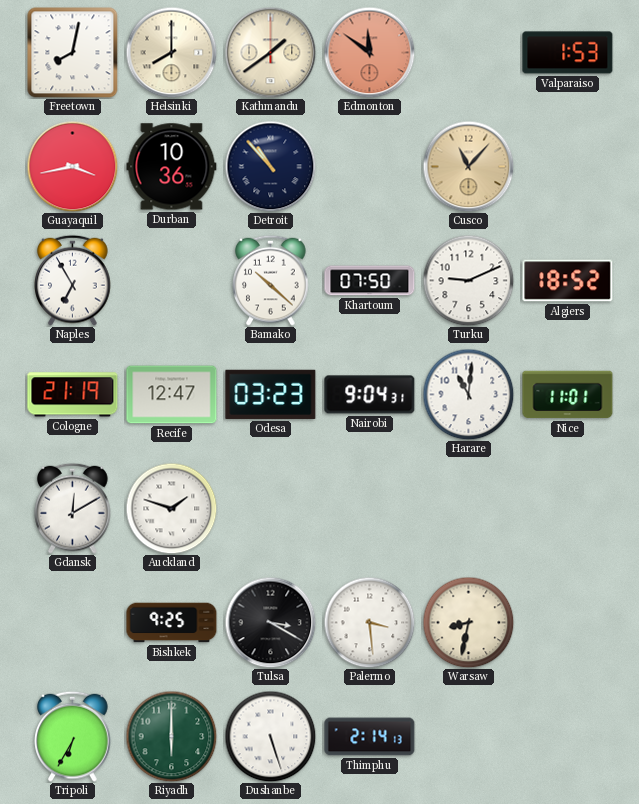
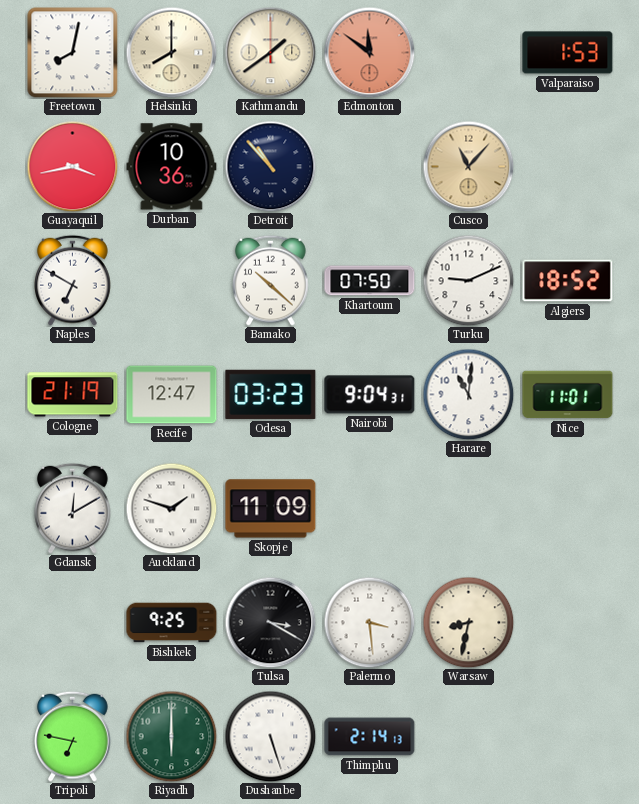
Naples: 6:55 -> 6:50
Skopje: none -> 11:09
Tripoli: 6:35 -> 6:47
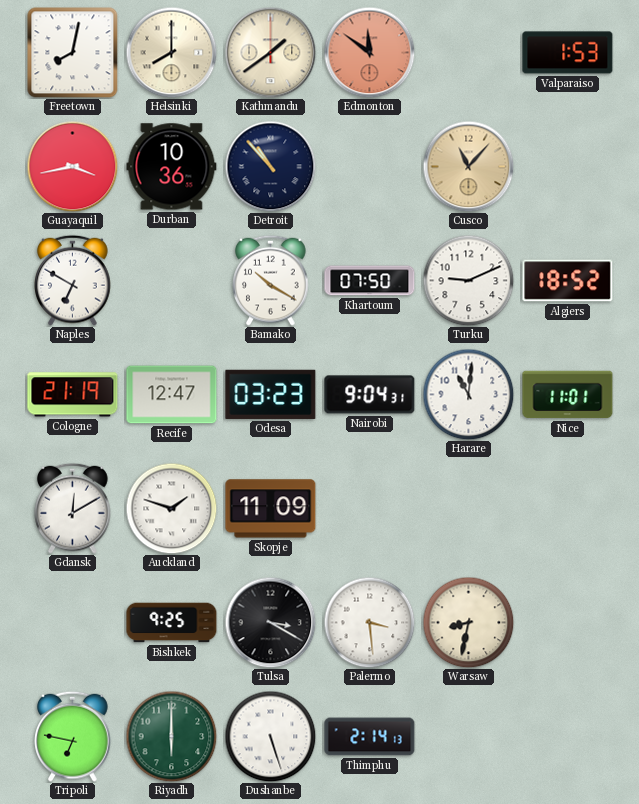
Bamako: 10:22 -> 10:20
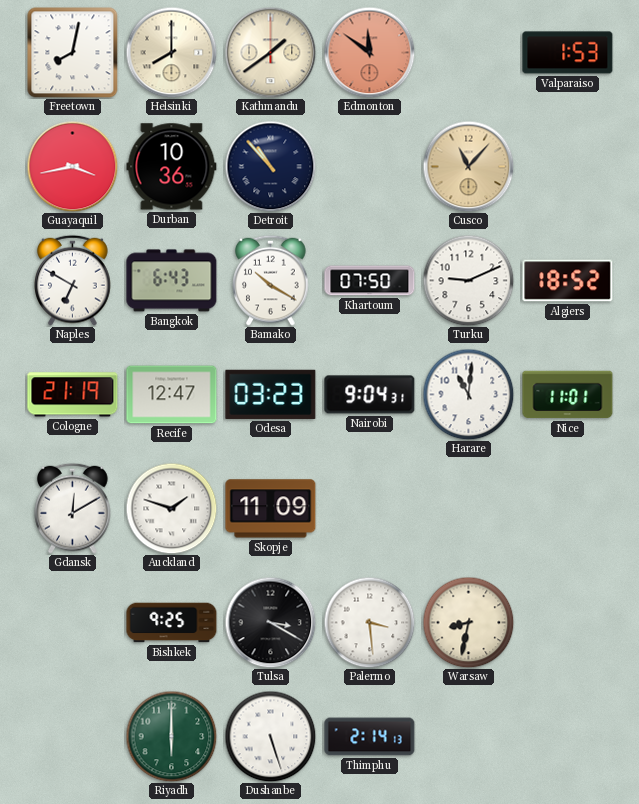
Bangkok: none -> 6:43
Tripoli: 6:47 -> none
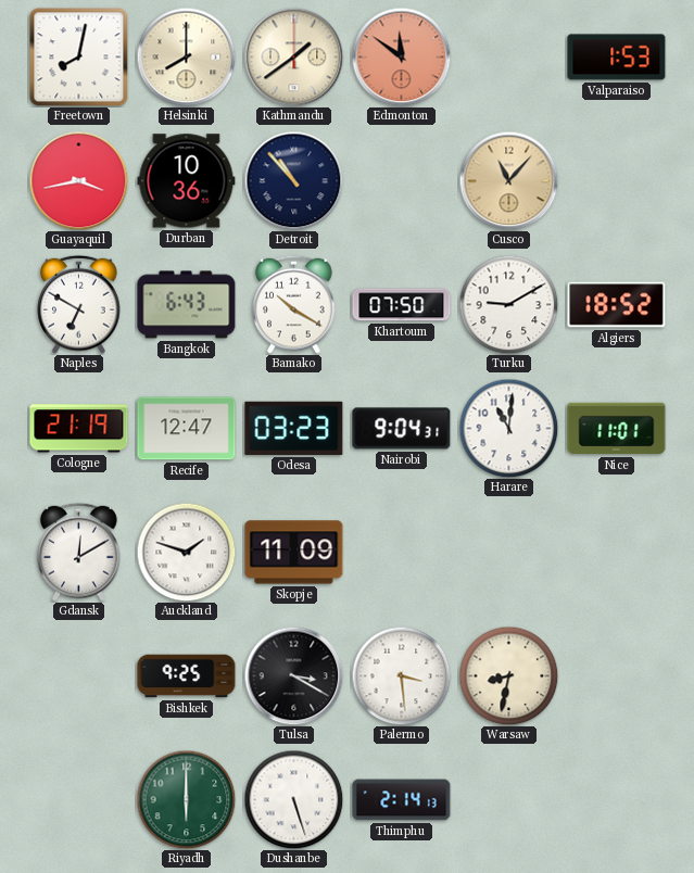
Turku: 9:11 -> 9:10
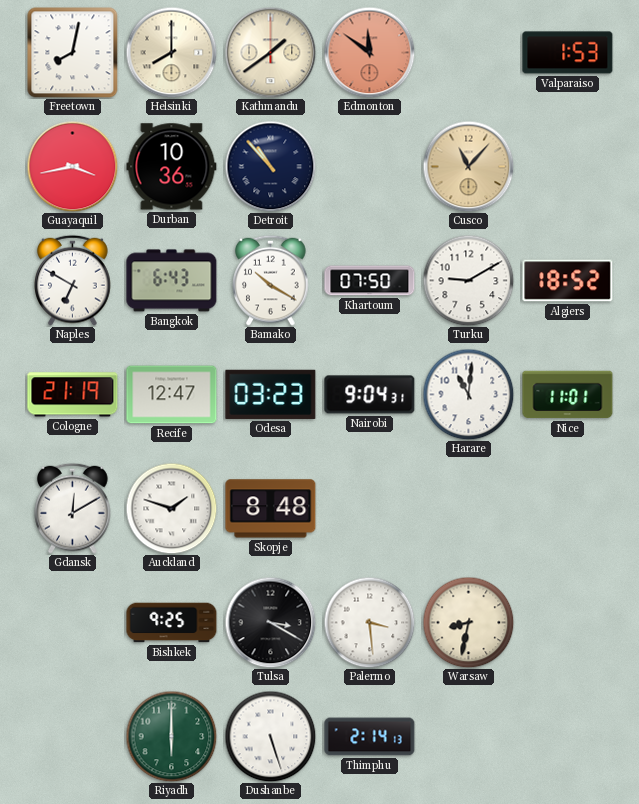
Skopje: 11:09 -> 8:48
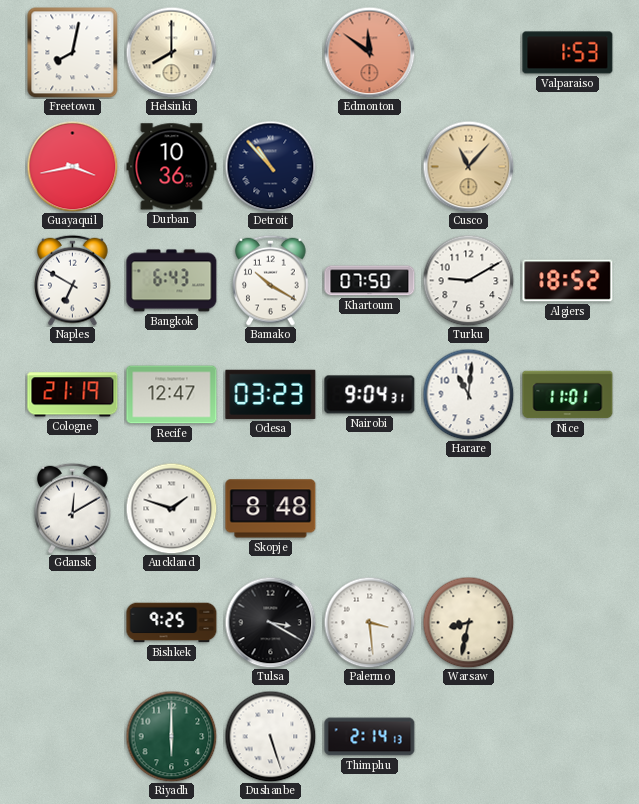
Kathmandu: 1:39 -> none
